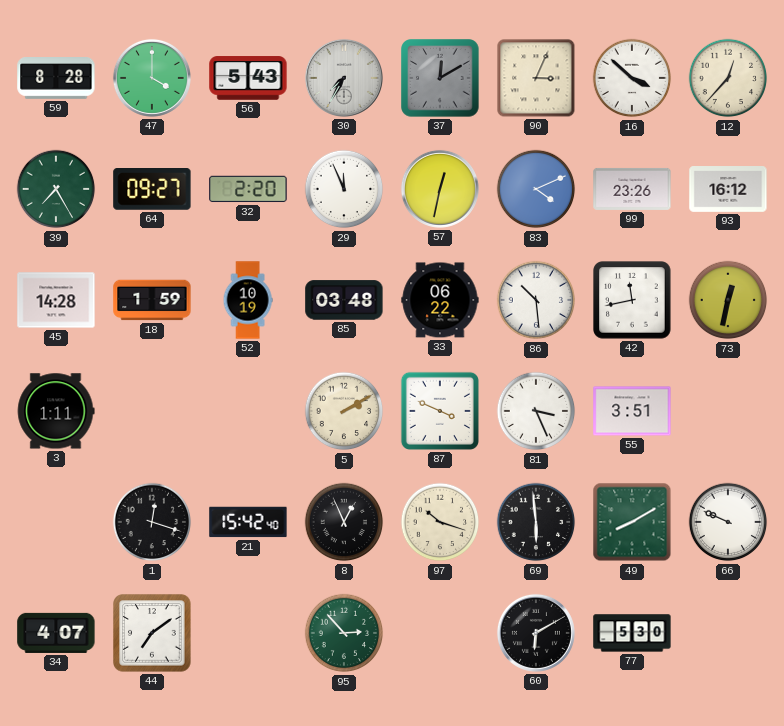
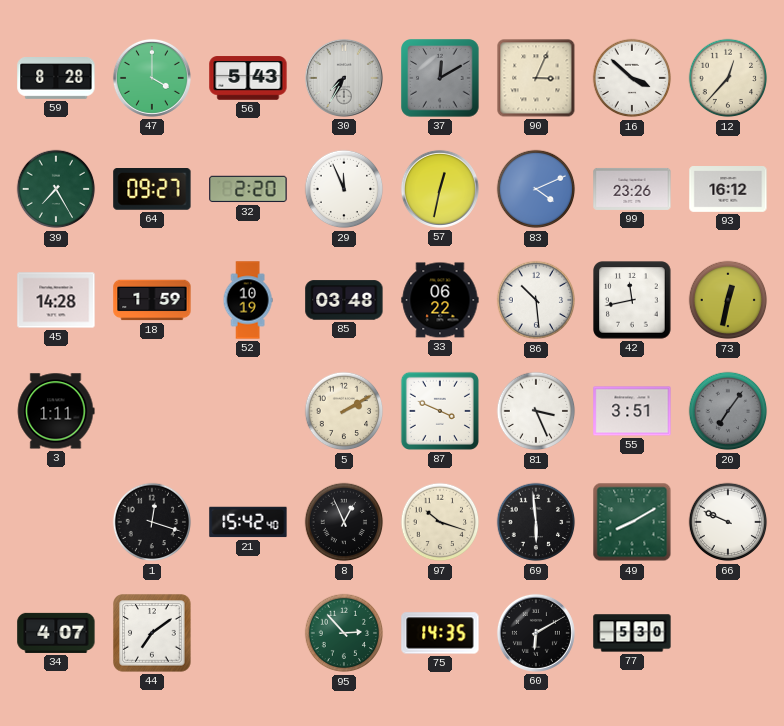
20: none -> 7:06
75: none -> 14:35
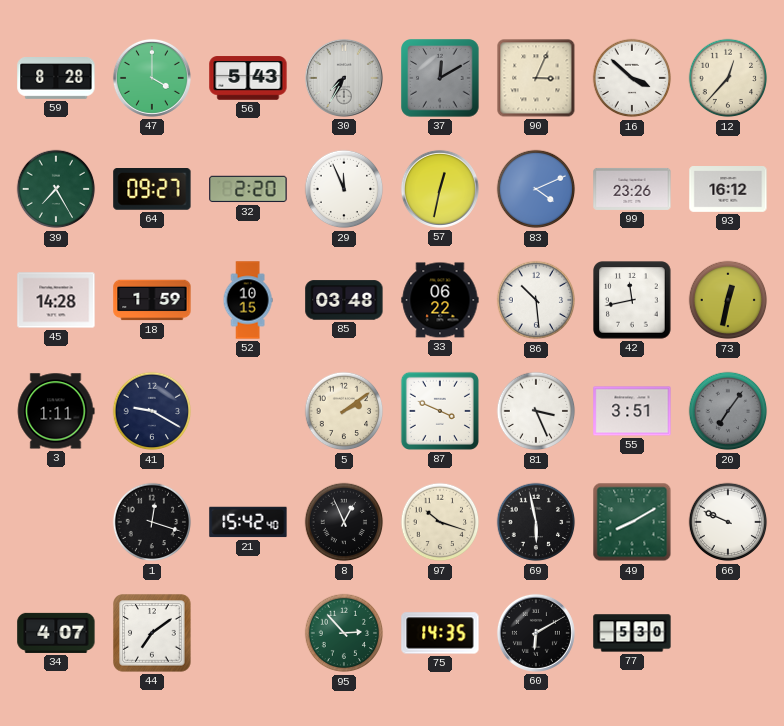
52: 10:19 -> 10:15
41: none -> 9:20
5: 2:10 -> 2:09
69: 5:59 -> 5:58
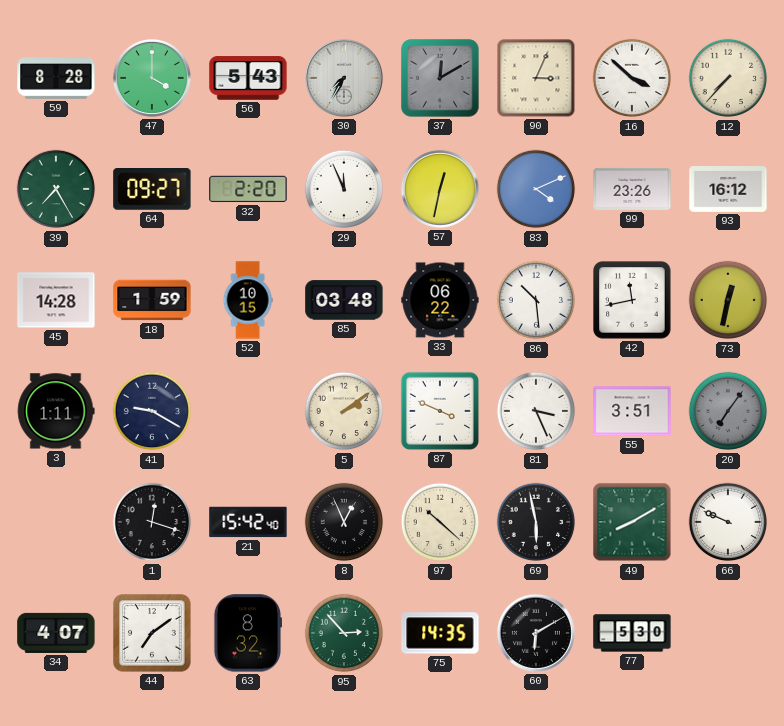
12: 12:37 -> 7:37
97: 10:18 -> 10:22
63: none -> 8:32
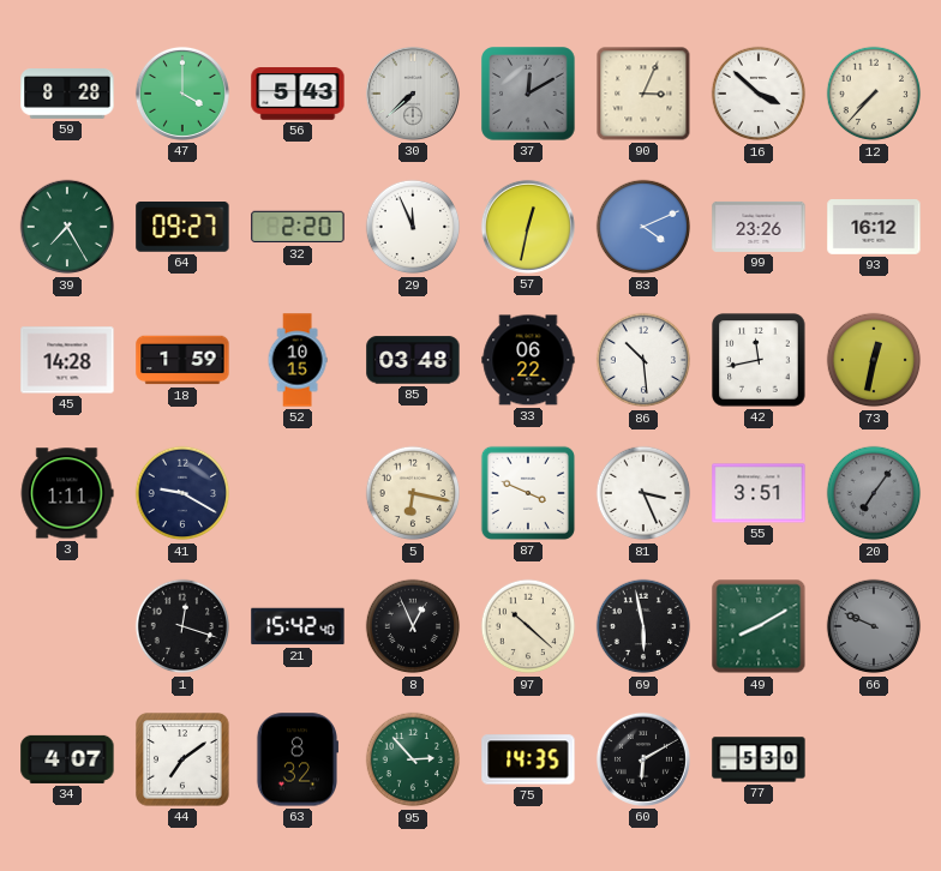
30: 7:35 -> 7:38
5: 2:09 -> 6:17
66 dial: white -> grey
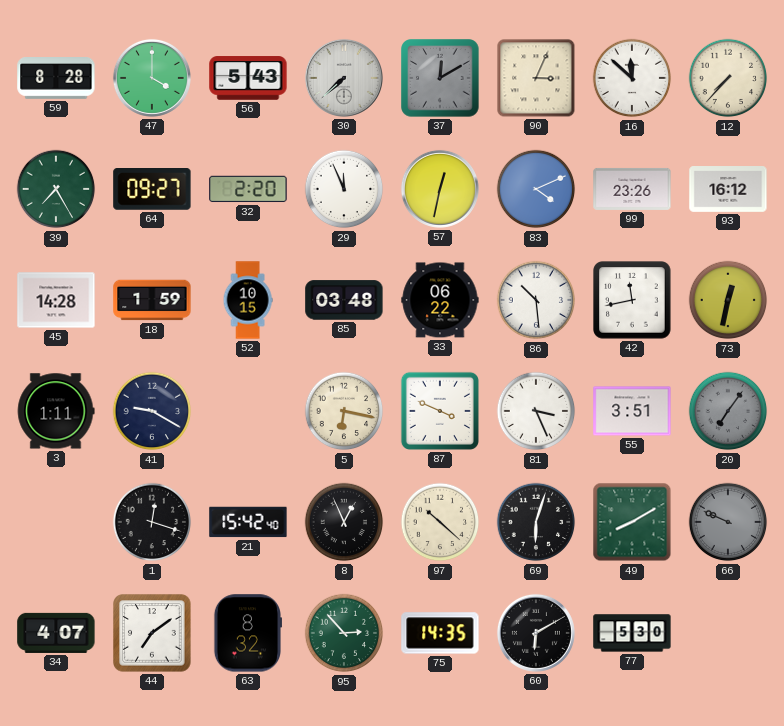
16: 3:52 -> 11:52
69: 5:58 -> 6:03
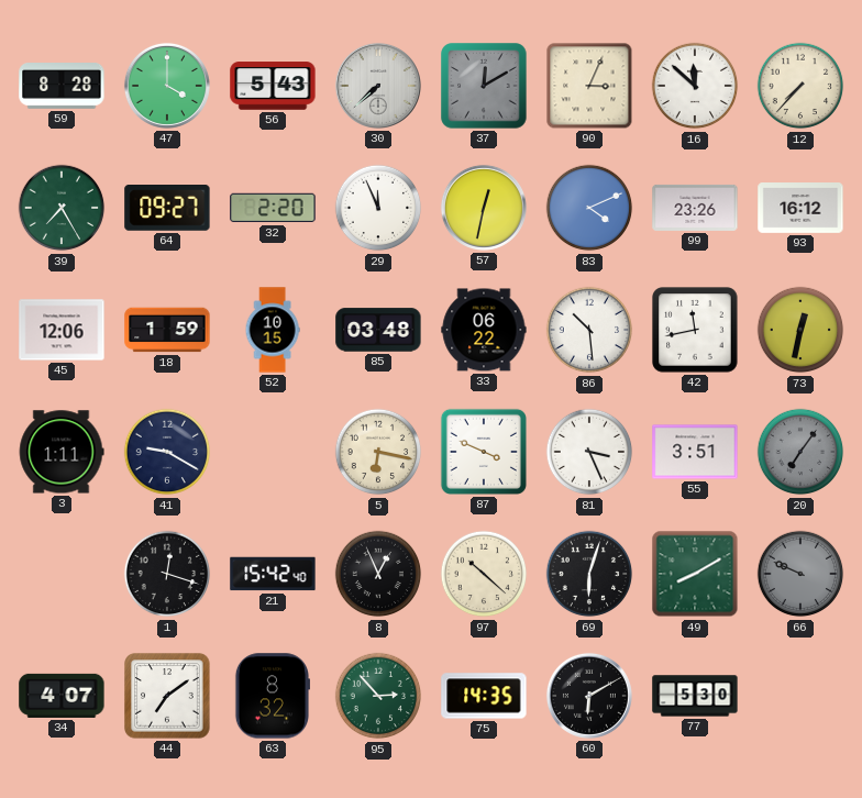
45: 14:28 -> 12:06
